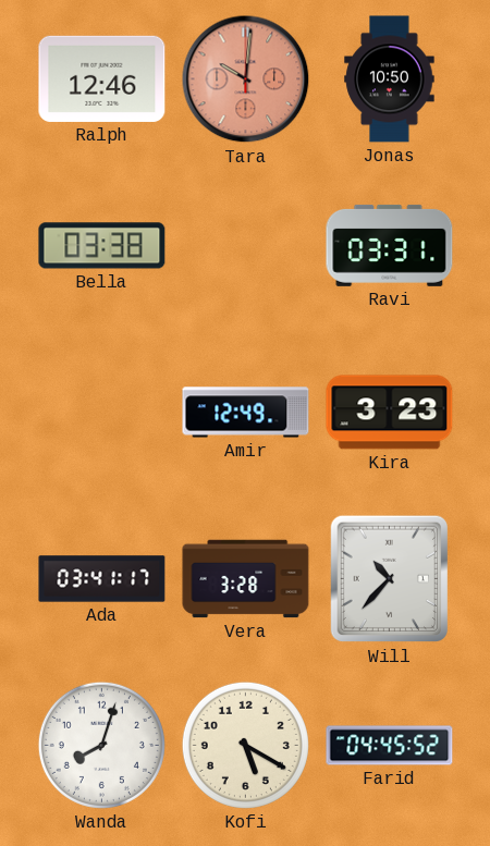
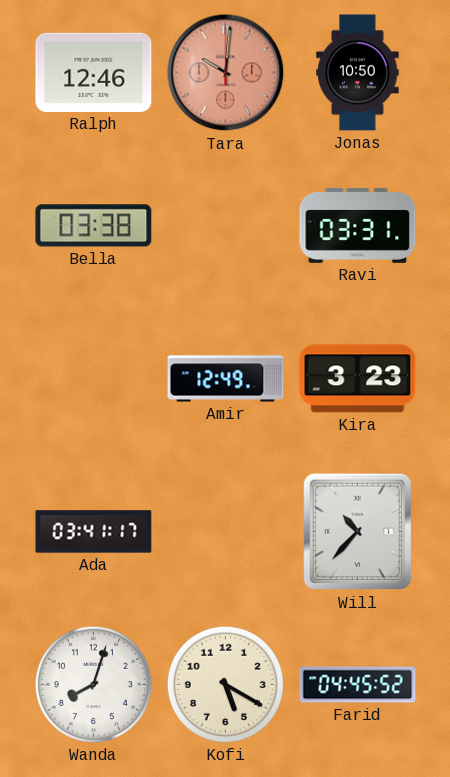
Vera: 3:28 -> none
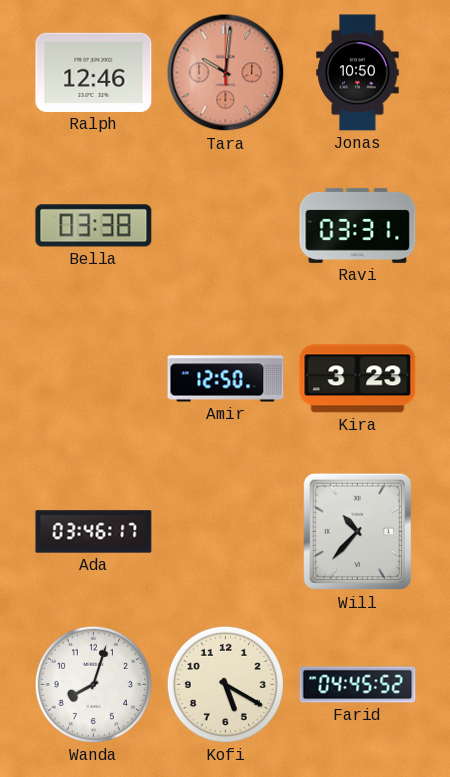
Amir: 12:49 -> 12:50
Ada: 03:41 -> 03:46
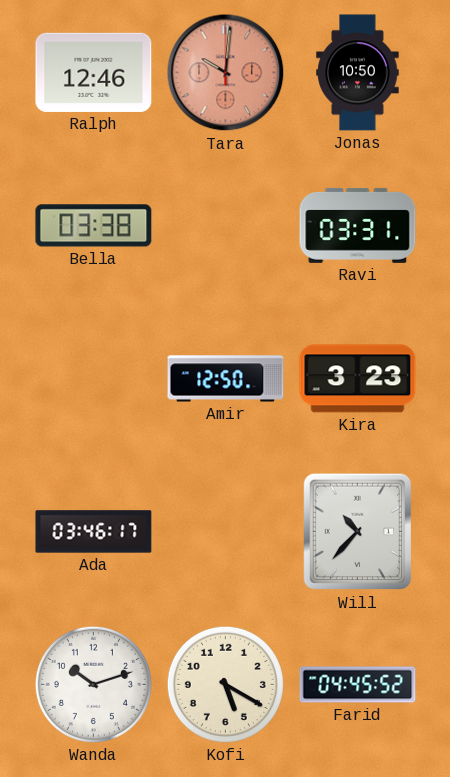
Wanda: 8:03 -> 10:12
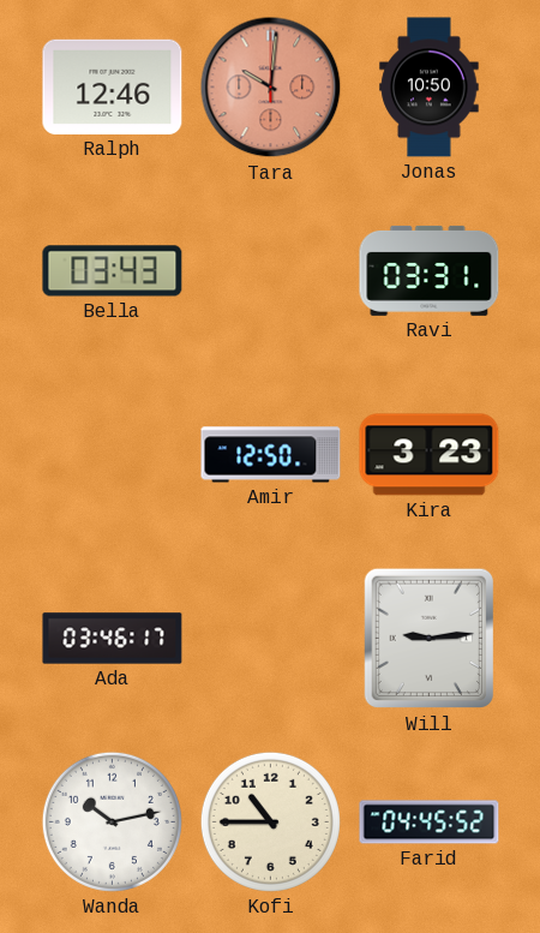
Bella: 03:38 -> 03:43
Will: 10:37 -> 9:14
Wanda: 10:12 -> 10:13
Kofi: 5:20 -> 10:45
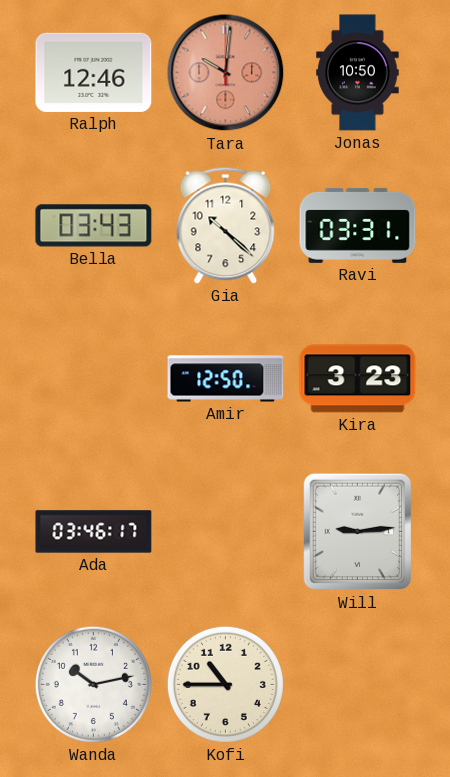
Gia: none -> 10:22
Farid: 04:45 -> none
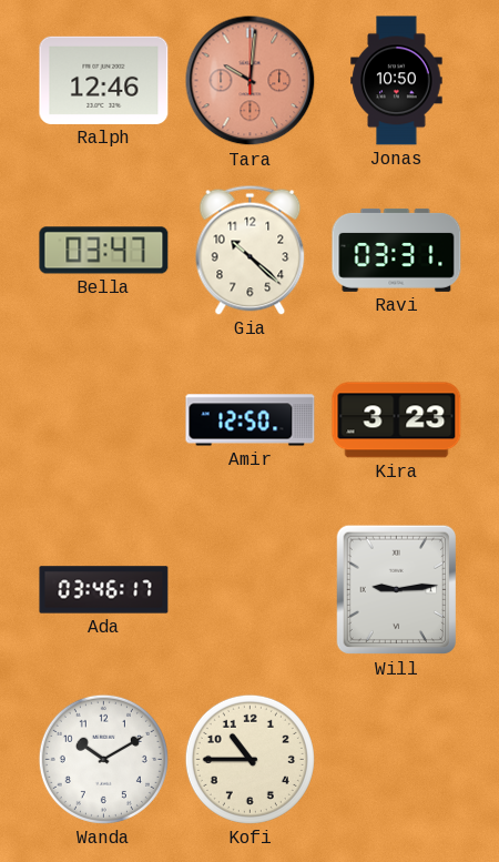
Bella: 03:43 -> 03:47
Wanda: 10:13 -> 10:10
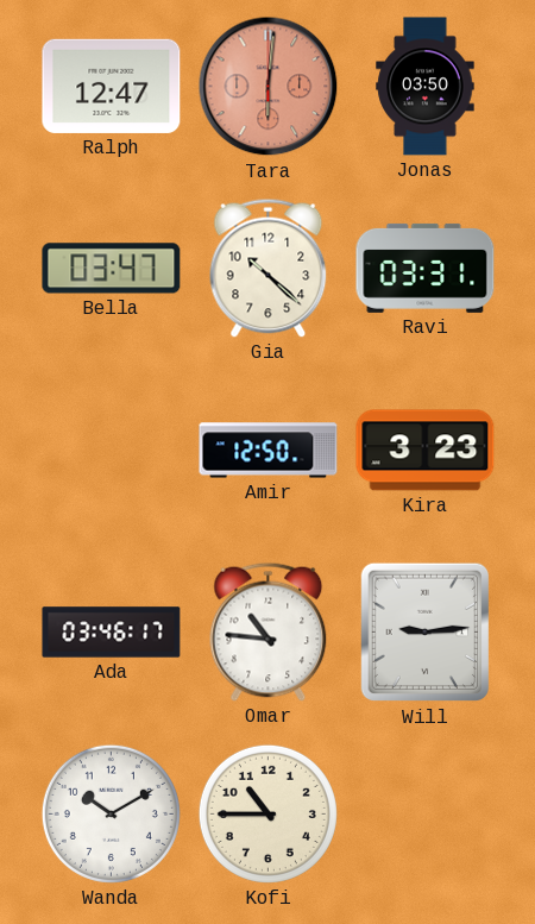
Ralph: 12:46 -> 12:47
Tara: 10:01 -> 6:01
Jonas: 10:50 -> 03:50
Omar: none -> 10:46
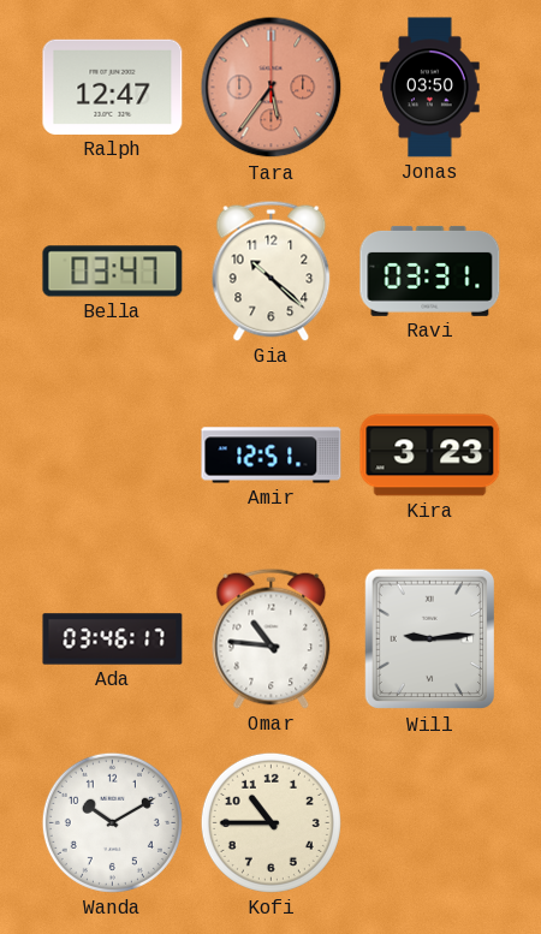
Tara: 6:01 -> 5:36
Amir: 12:50 -> 12:51
